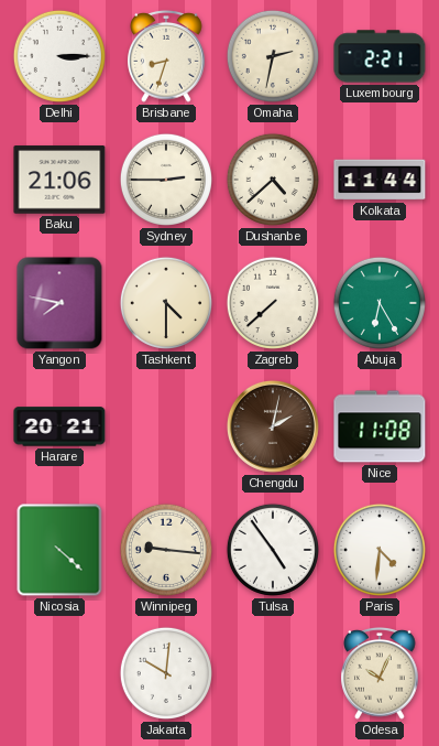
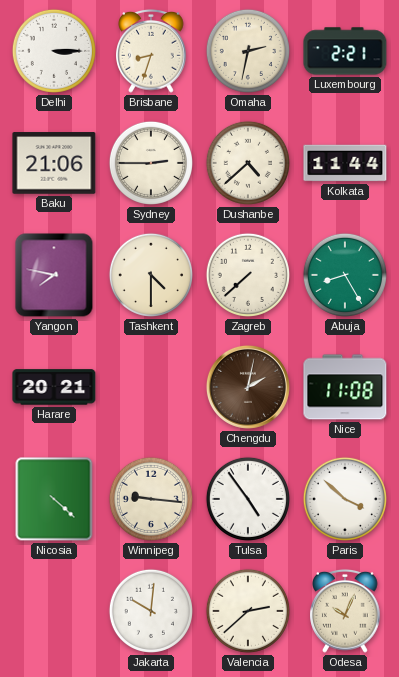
Abuja: 6:25 -> 8:25
Paris: 4:31 -> 3:52
Valencia: none -> 2:38
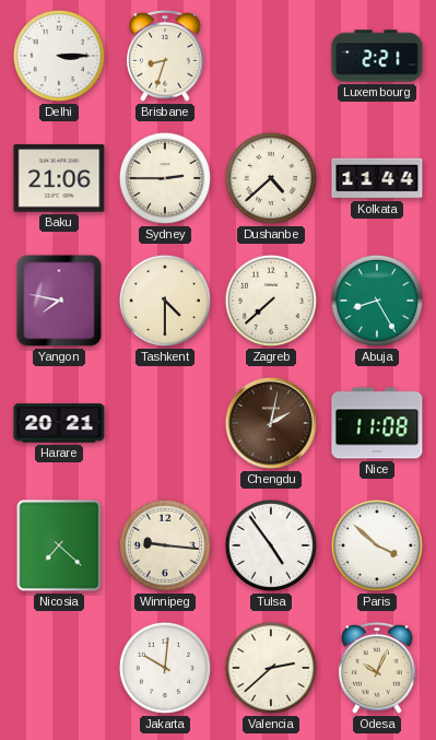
Omaha: 2:32 -> none
Nicosia: 4:22 -> 7:22
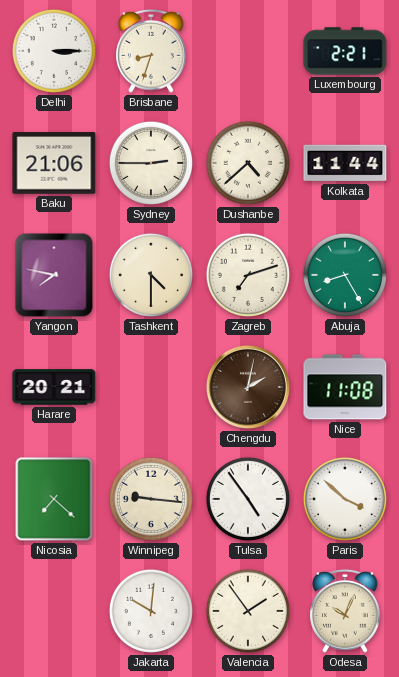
Zagreb: 7:38 -> 7:12
Valencia: 2:38 -> 1:54
